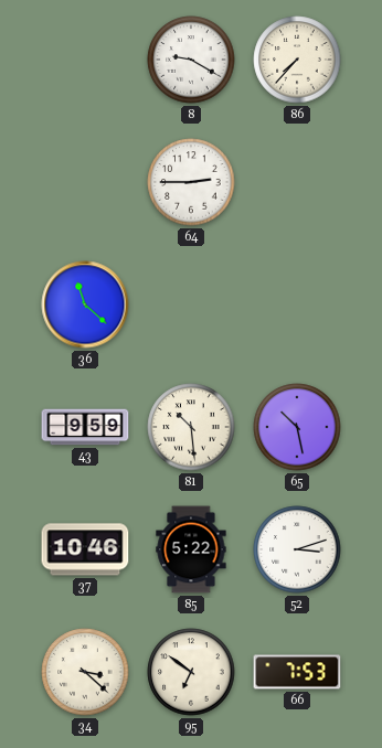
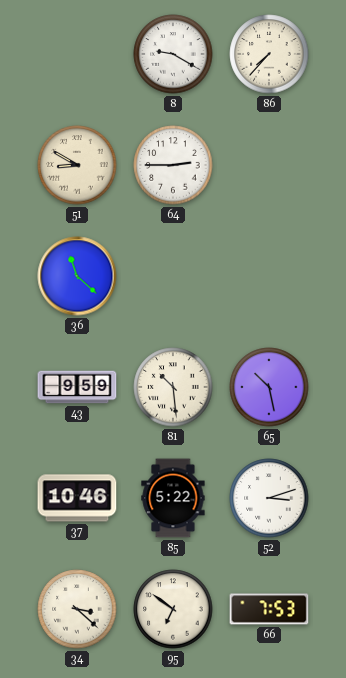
51: none -> 8:50
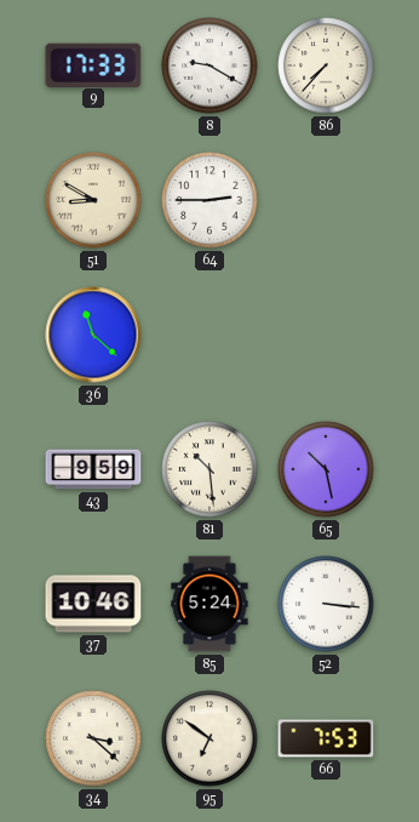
9: none -> 17:33
85: 5:22 -> 5:24
52: 3:12 -> 3:16
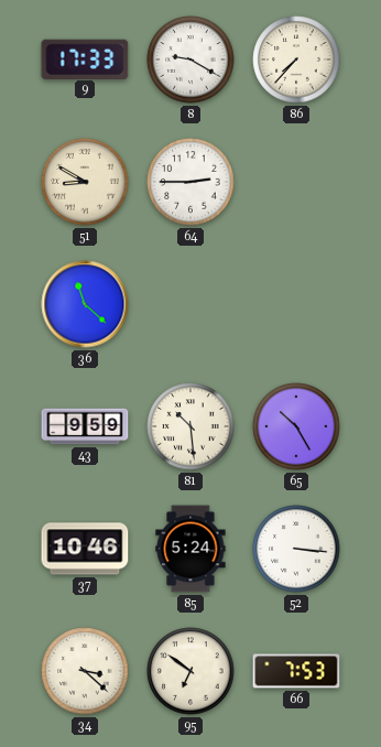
65: 10:28 -> 10:25
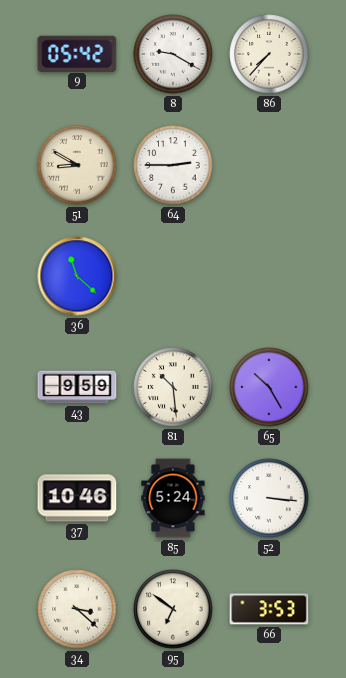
9: 17:33 -> 05:42
66: 7:53 -> 3:53
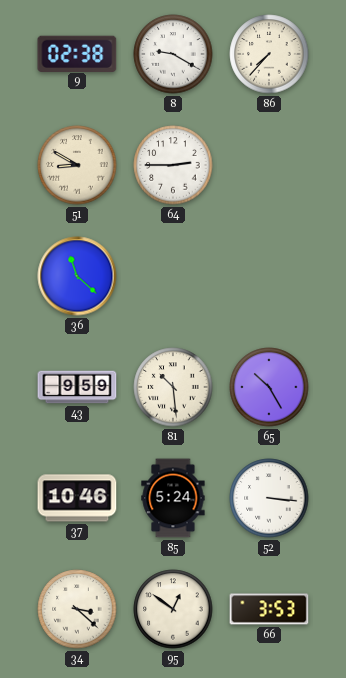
9: 05:42 -> 02:38
95: 6:51 -> 12:51
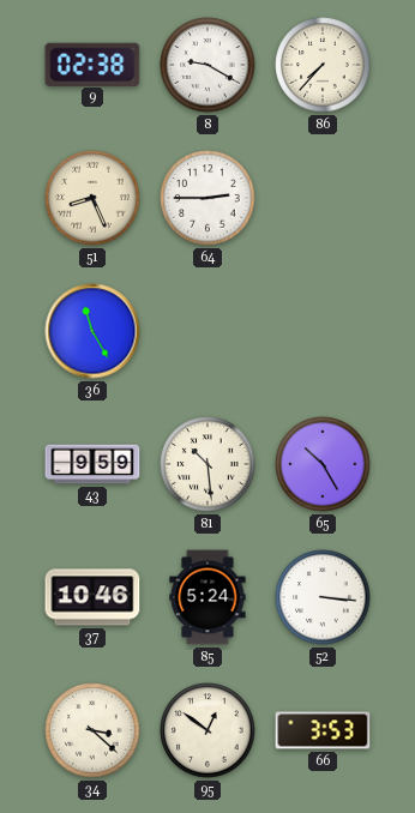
51: 8:50 -> 8:26
36: 11:22 -> 11:25
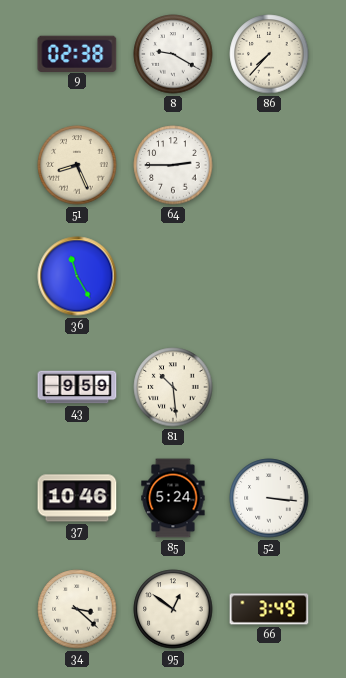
65: 10:25 -> none
66: 3:53 -> 3:49
